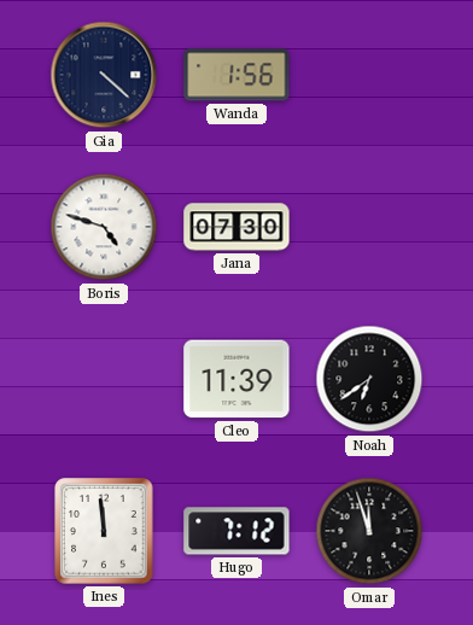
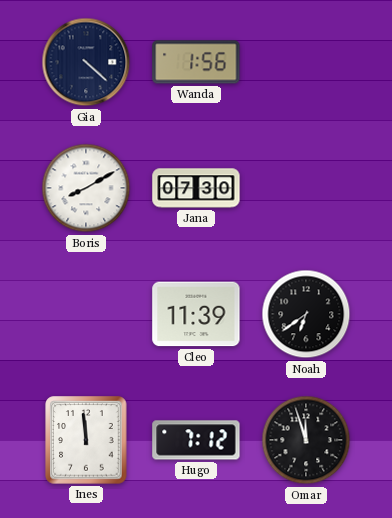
Boris: 4:48 -> 8:10
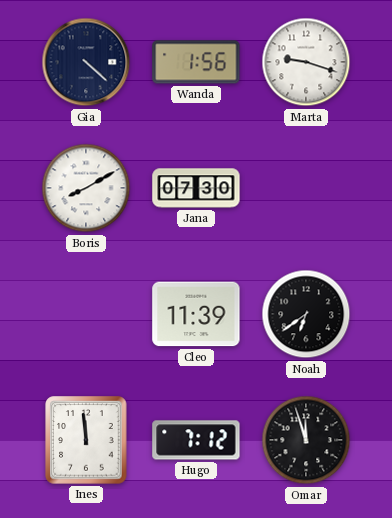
Marta: none -> 9:18
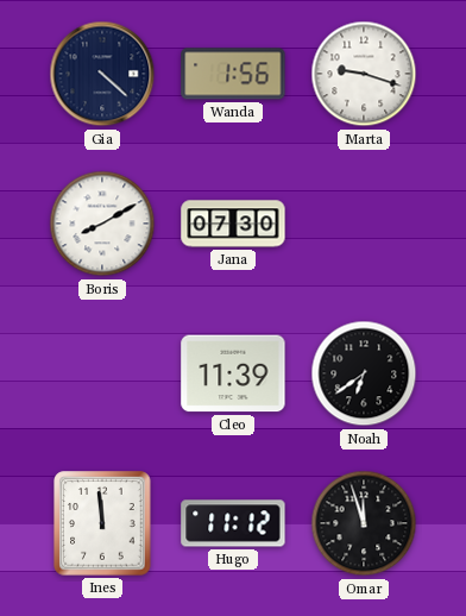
Hugo: 7:12 -> 11:12
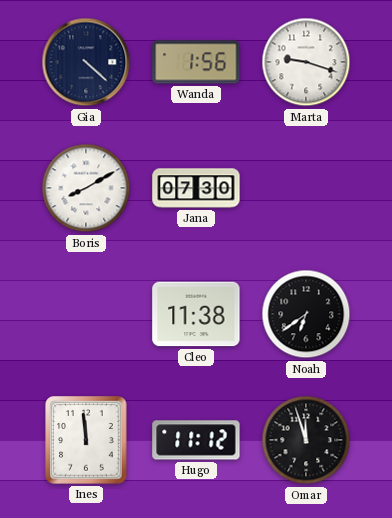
Cleo: 11:39 -> 11:38
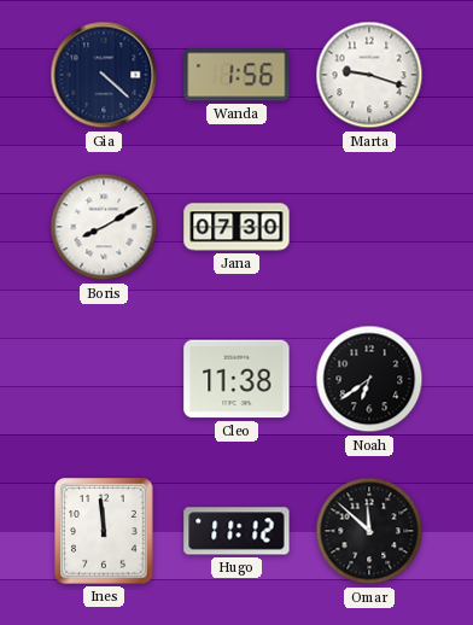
Omar: 11:57 -> 11:52
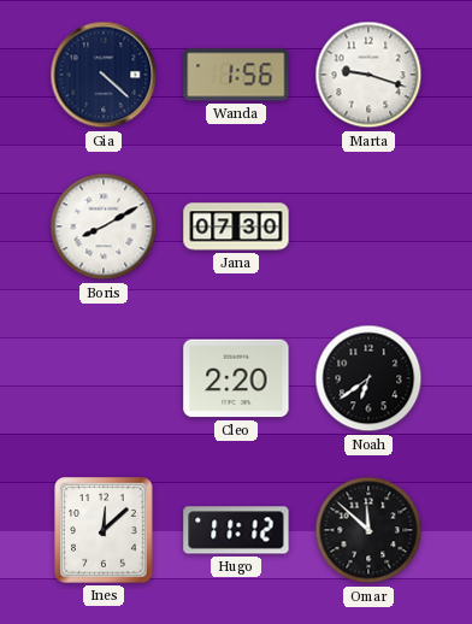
Cleo: 11:38 -> 2:20
Ines: 11:59 -> 12:08
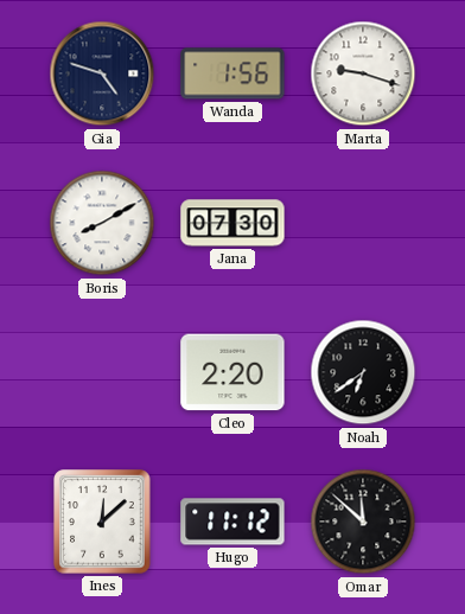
Gia: 4:22 -> 4:48
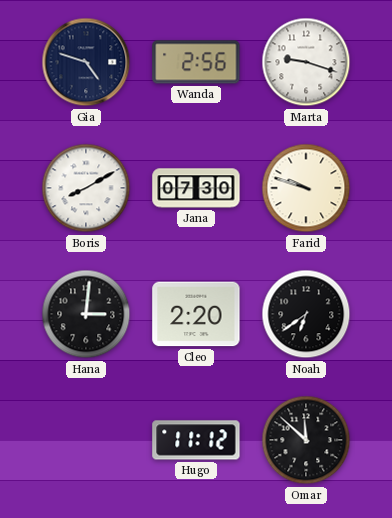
Wanda: 1:56 -> 2:56
Farid: none -> 9:48
Hana: none -> 3:01
Ines: 12:08 -> none
